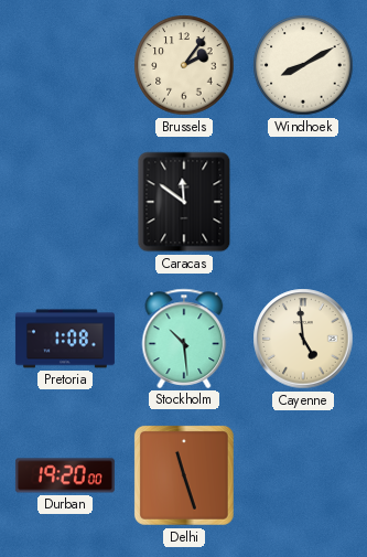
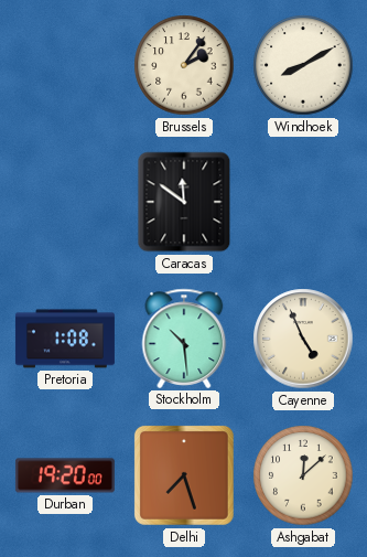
Cayenne: 4:59 -> 4:56
Delhi: 11:27 -> 7:27
Ashgabat: none -> 12:08
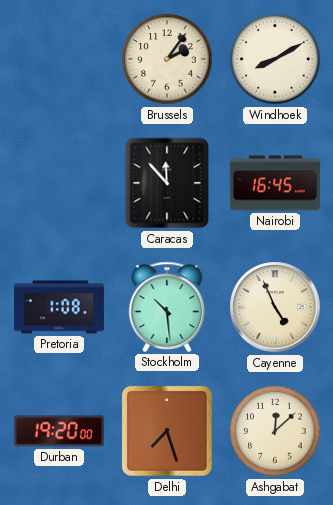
Caracas: 11:51 -> 11:53
Nairobi: none -> 16:45
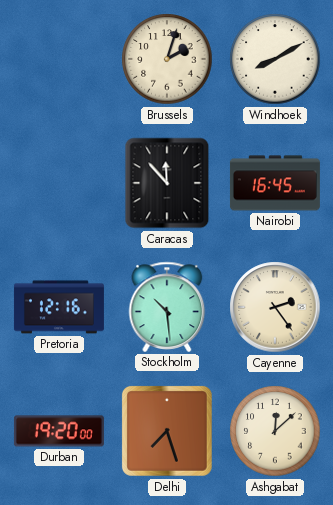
Brussels: 2:06 -> 2:03
Pretoria: 1:08 -> 12:16
Cayenne: 4:56 -> 2:24
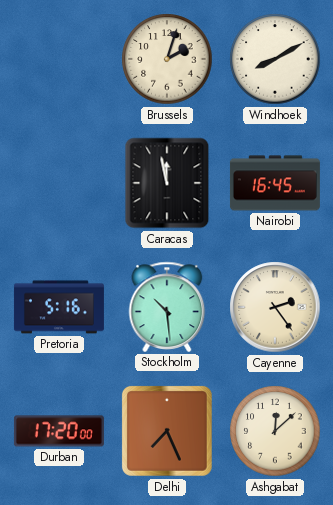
Caracas: 11:53 -> 11:58
Pretoria: 12:16 -> 5:16
Durban: 19:20 -> 17:20
Delhi: 7:27 -> 7:26
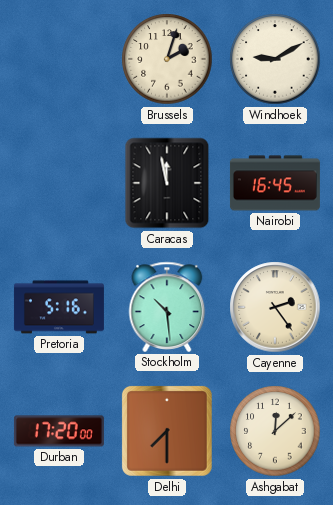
Windhoek: 8:10 -> 9:10
Delhi: 7:26 -> 7:30
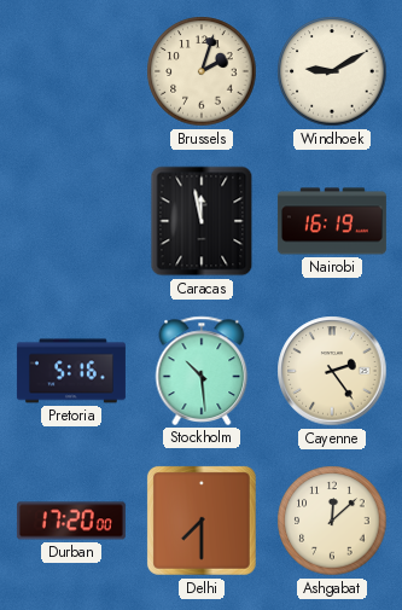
Nairobi: 16:45 -> 16:19
